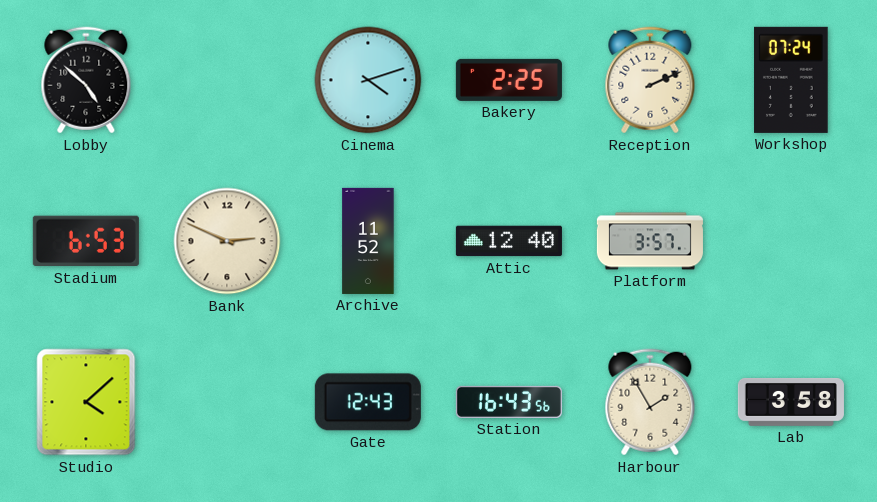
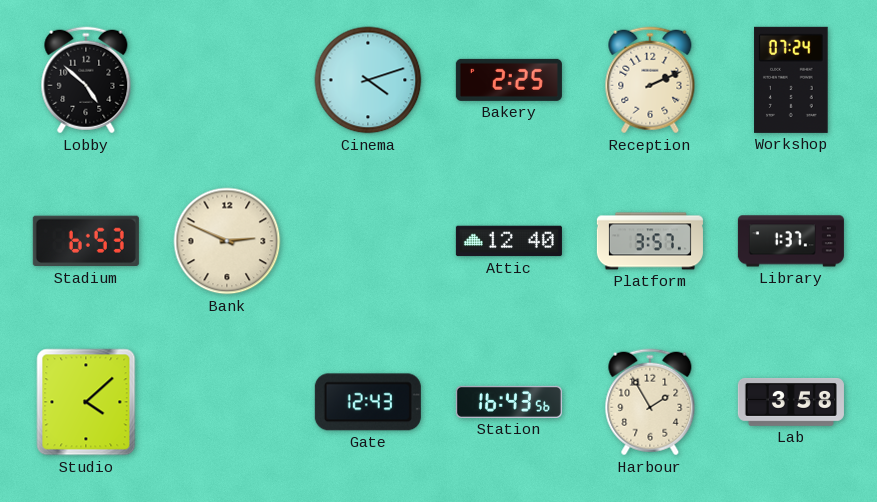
Archive: 11:52 -> none
Library: none -> 1:37
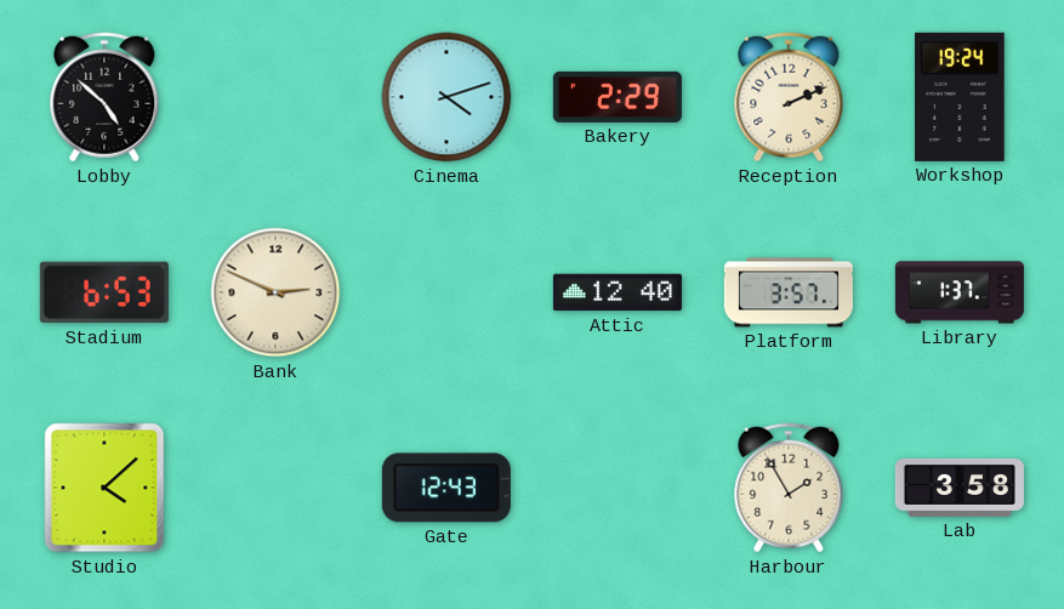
Bakery: 2:25 -> 2:29
Workshop: 07:24 -> 19:24
Station: 16:43 -> none
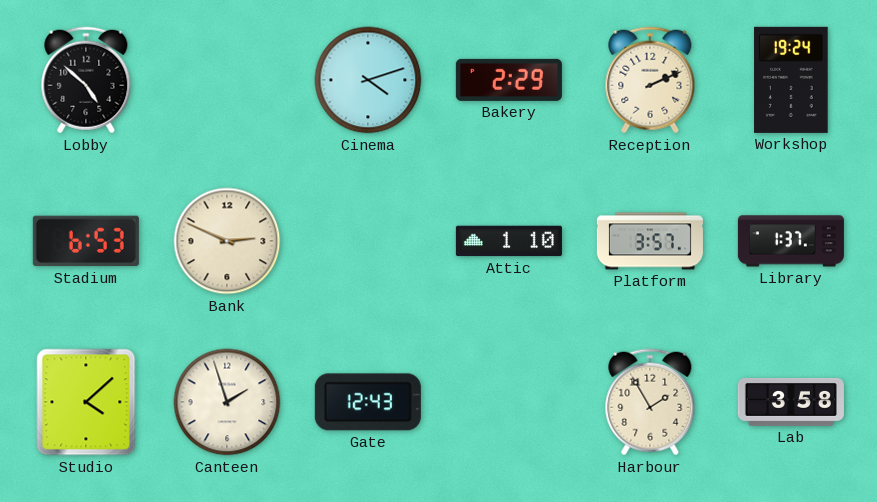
Attic: 12:40 -> 1:10
Canteen: none -> 1:57
